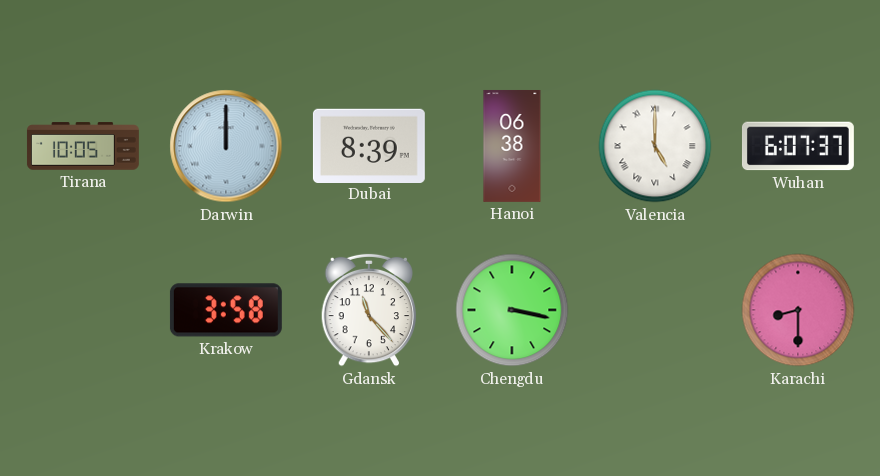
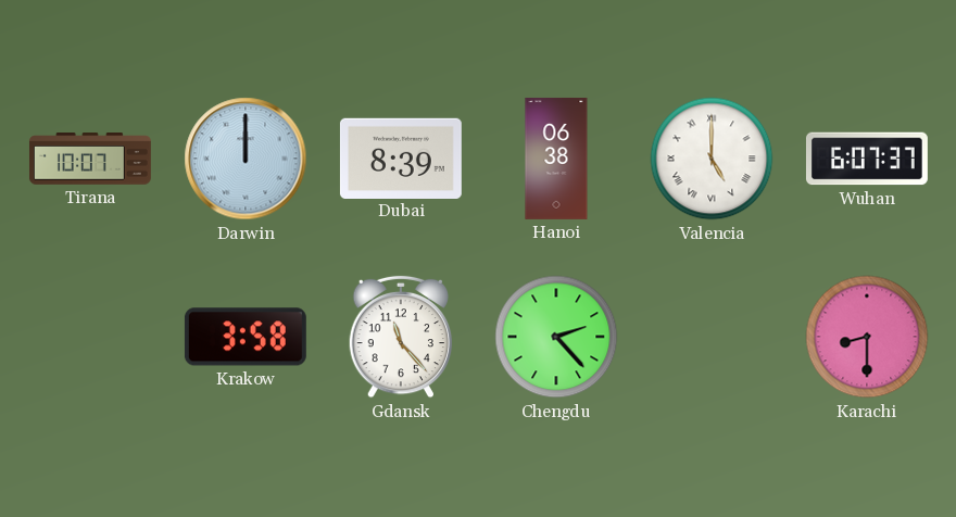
Tirana: 10:05 -> 10:07
Chengdu: 3:17 -> 2:23
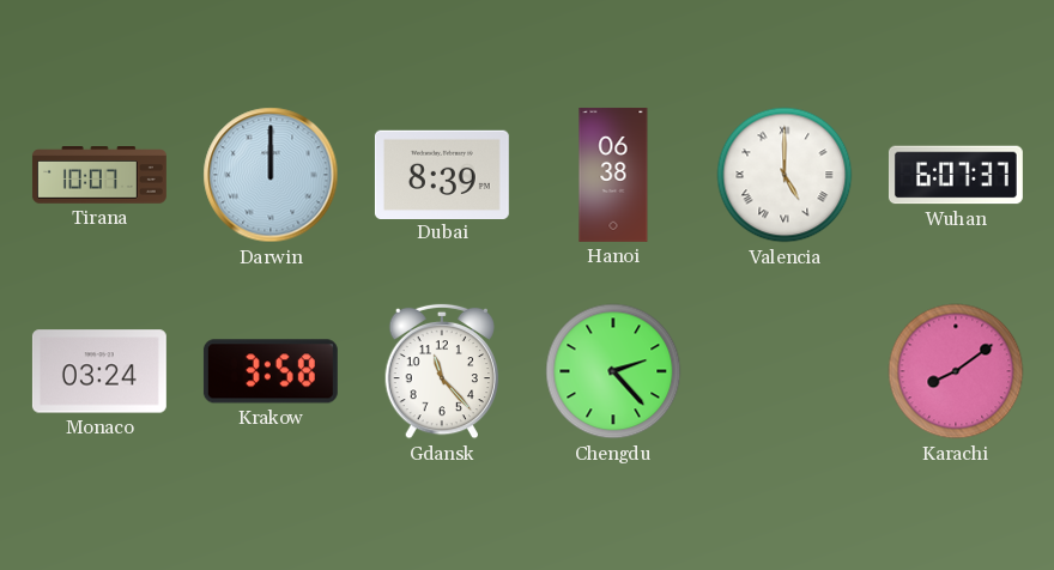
Monaco: none -> 03:24
Karachi: 8:30 -> 8:09
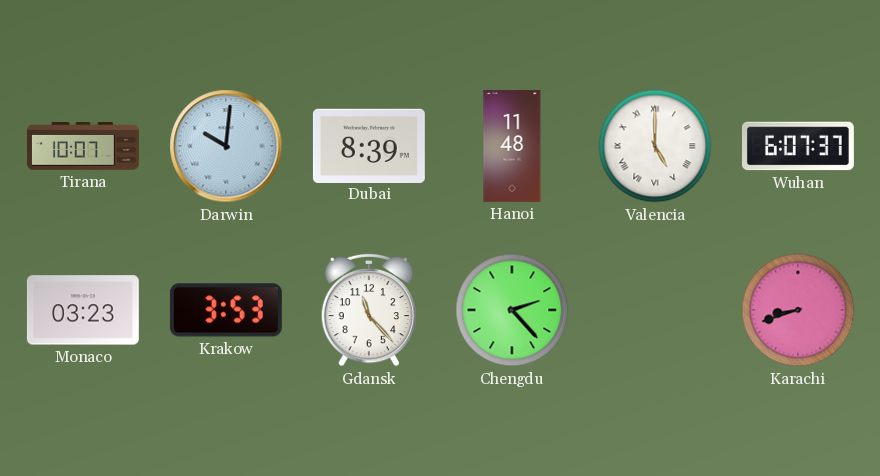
Darwin: 12:00 -> 10:01
Hanoi: 06:38 -> 11:48
Monaco: 03:24 -> 03:23
Krakow: 3:58 -> 3:53
Karachi: 8:09 -> 8:42
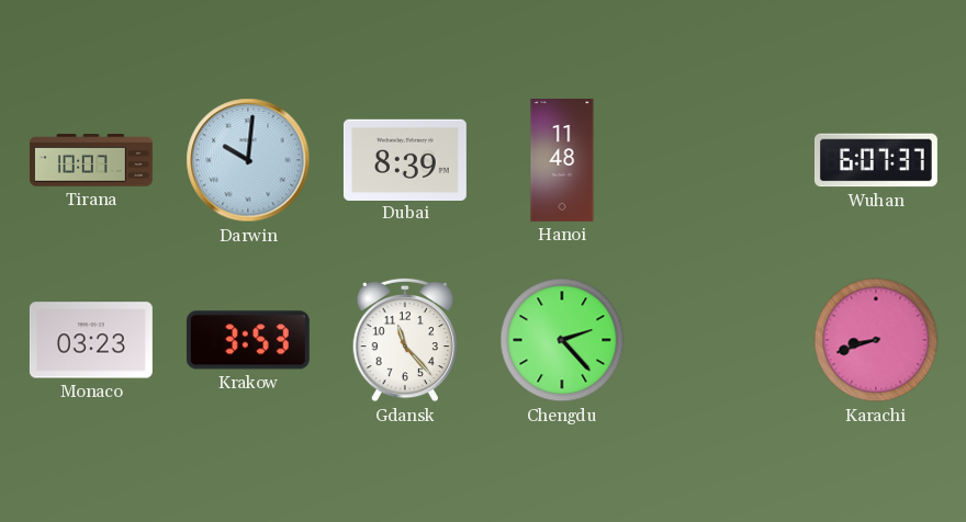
Valencia: 5:00 -> none
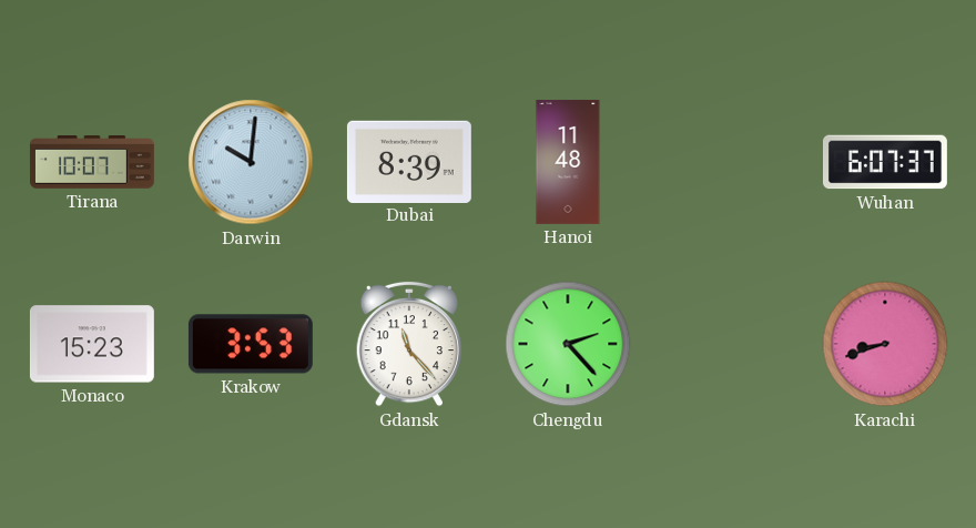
Monaco: 03:23 -> 15:23
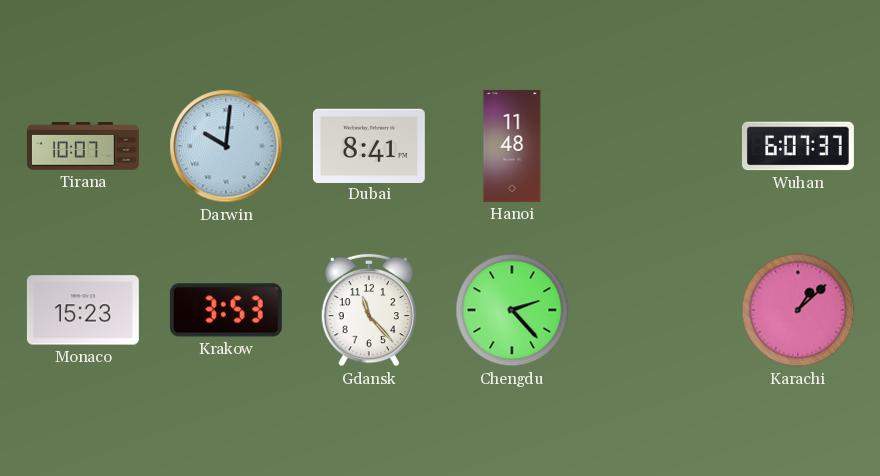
Dubai: 8:39 -> 8:41
Karachi: 8:42 -> 1:08
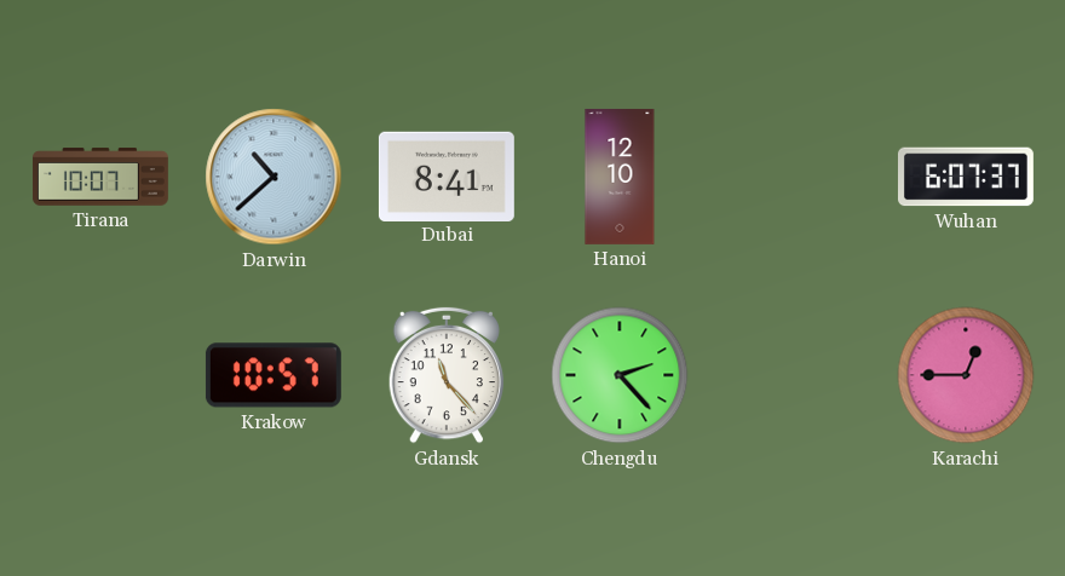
Darwin: 10:01 -> 10:38
Hanoi: 11:48 -> 12:10
Monaco: 15:23 -> none
Krakow: 3:53 -> 10:57
Karachi: 1:08 -> 12:45
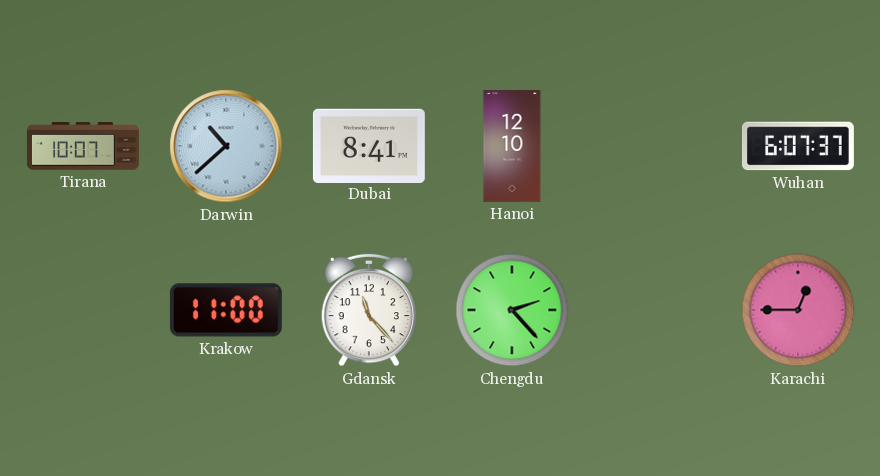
Krakow: 10:57 -> 11:00
